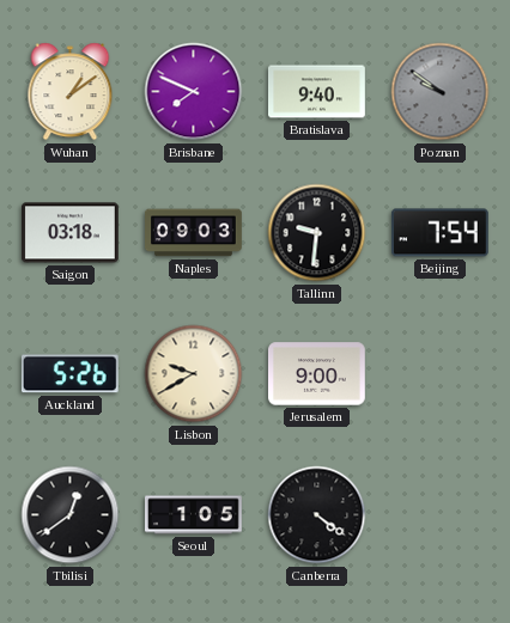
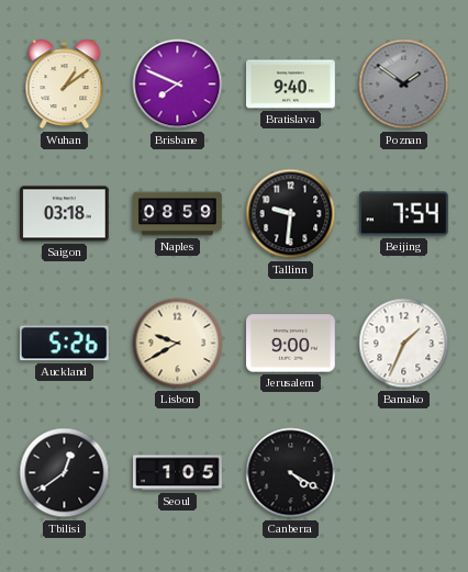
Poznan: 9:51 -> 1:51
Naples: 09:03 -> 08:59
Bamako: none -> 1:34
Canberra: 4:21 -> 4:20
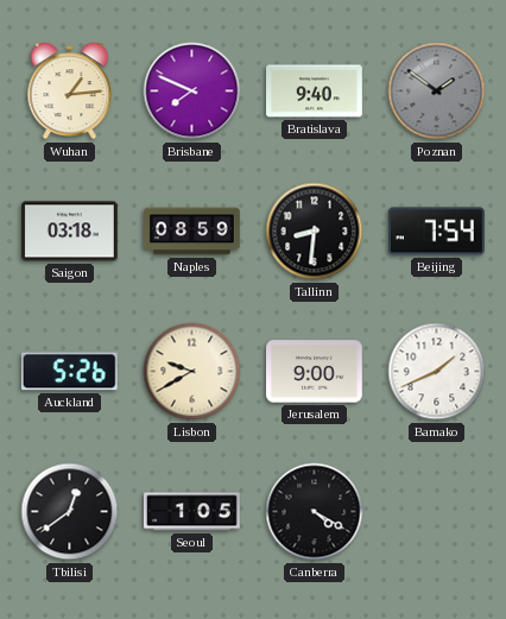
Wuhan: 1:09 -> 1:14
Tallinn: 9:31 -> 8:31
Bamako: 1:34 -> 1:41
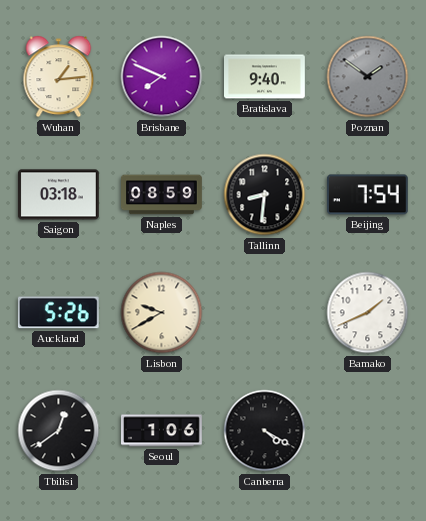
Jerusalem: 9:00 -> none
Seoul: 1:05 -> 1:06
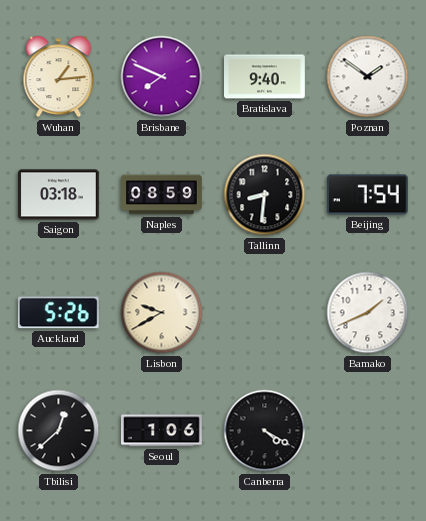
Poznan dial: grey -> white
Tbilisi: 12:39 -> 12:38
